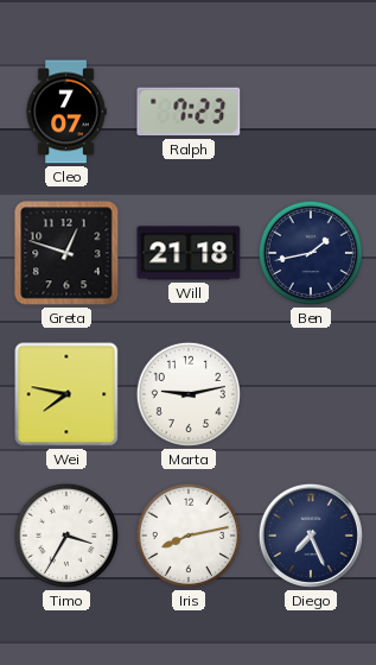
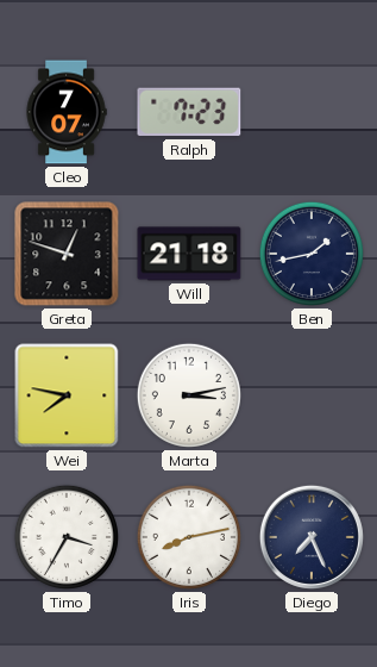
Marta: 9:13 -> 3:13
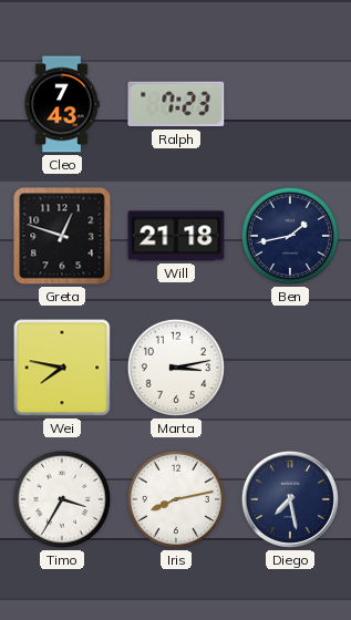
Cleo: 7:07 -> 7:43
Diego: 7:26 -> 7:28
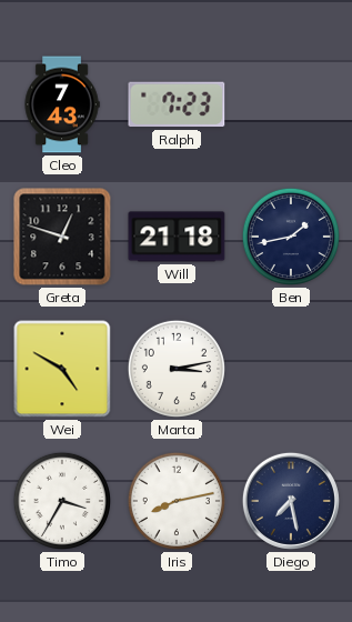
Wei: 7:47 -> 4:50
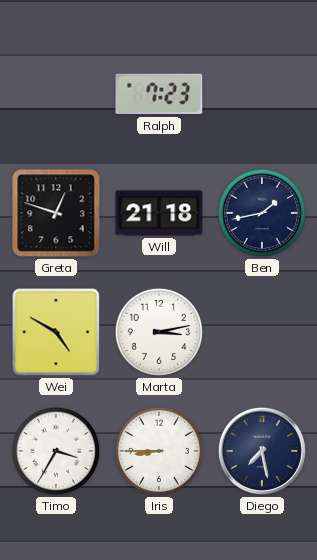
Cleo: 7:43 -> none
Iris: 8:13 -> 8:45
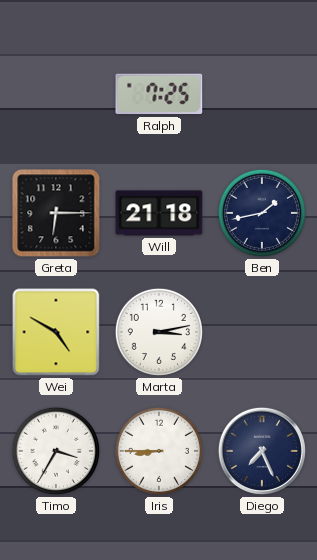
Ralph: 7:23 -> 7:25
Greta: 12:48 -> 6:15
Diego: 7:28 -> 7:26
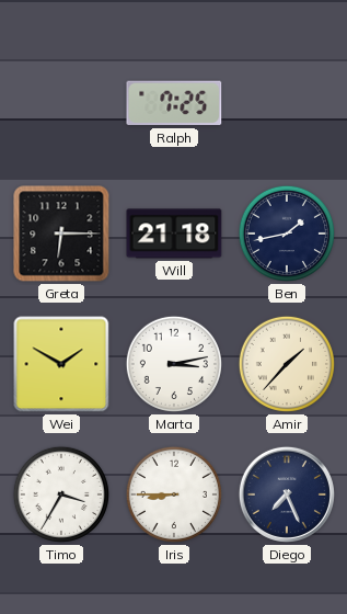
Wei: 4:50 -> 1:50
Amir: none -> 1:37
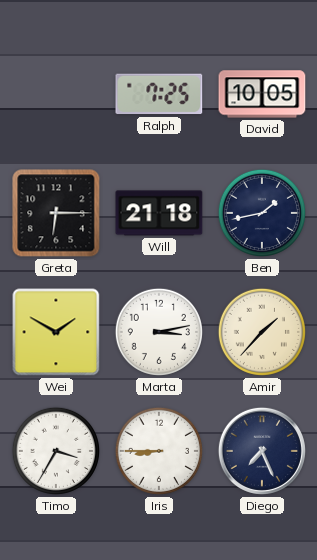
David: none -> 10:05
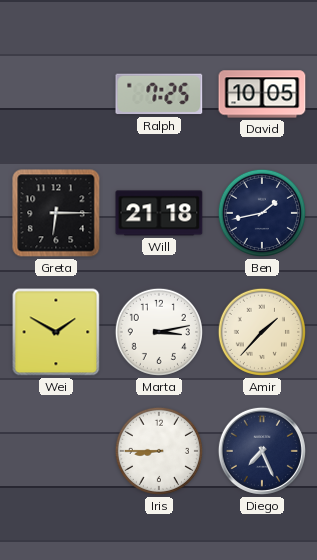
Timo: 3:35 -> none
